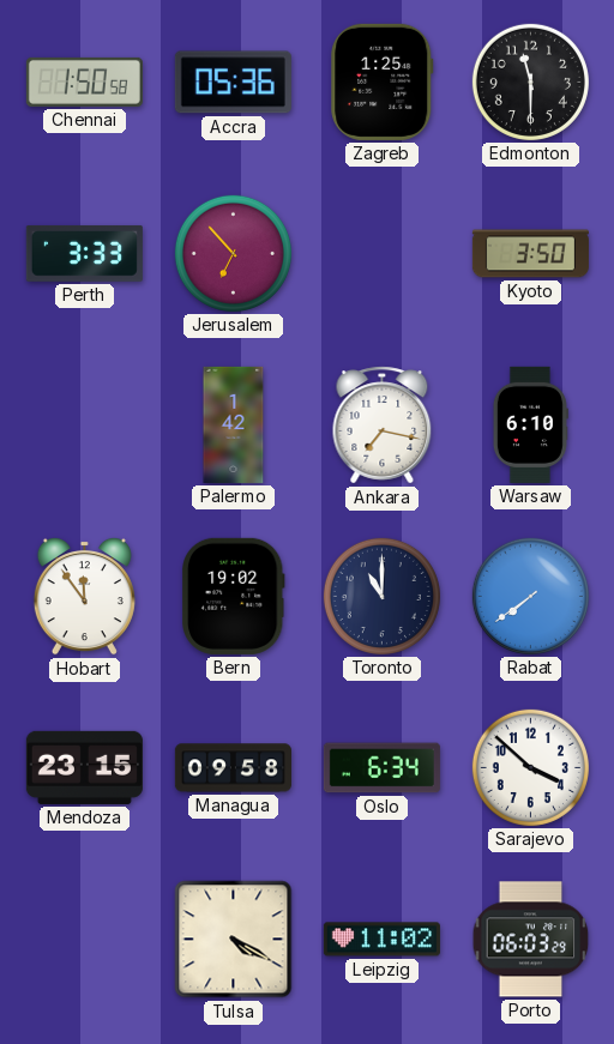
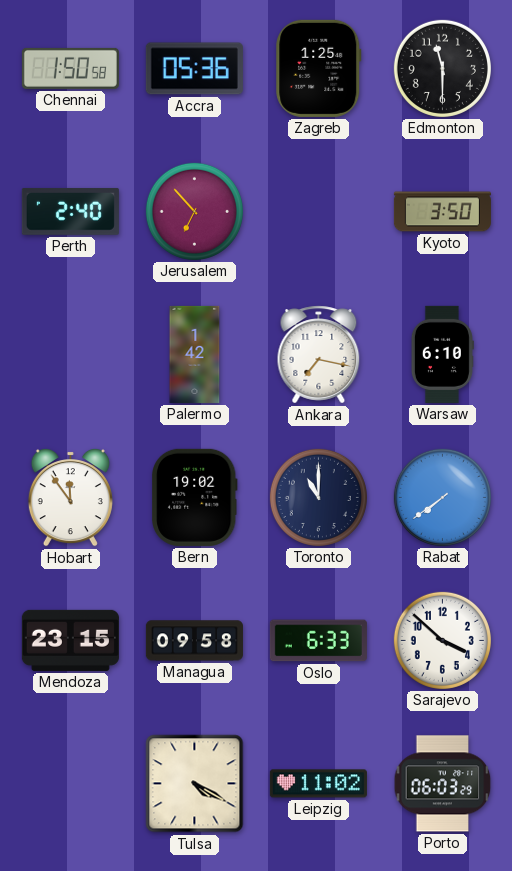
Perth: 3:33 -> 2:40
Oslo: 6:34 -> 6:33
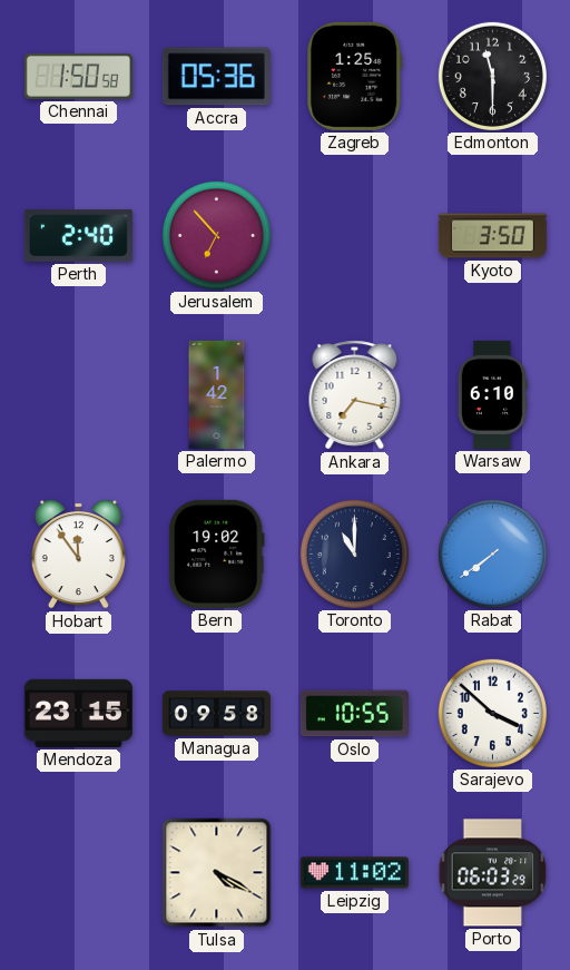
Oslo: 6:33 -> 10:55
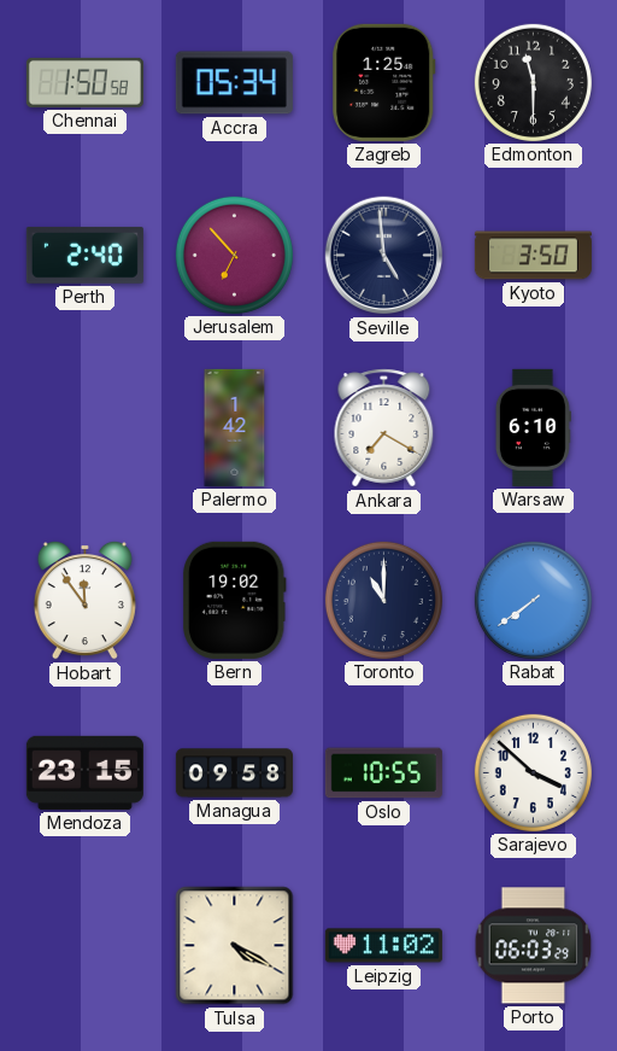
Accra: 05:36 -> 05:34
Seville: none -> 4:59
Ankara: 7:17 -> 7:20
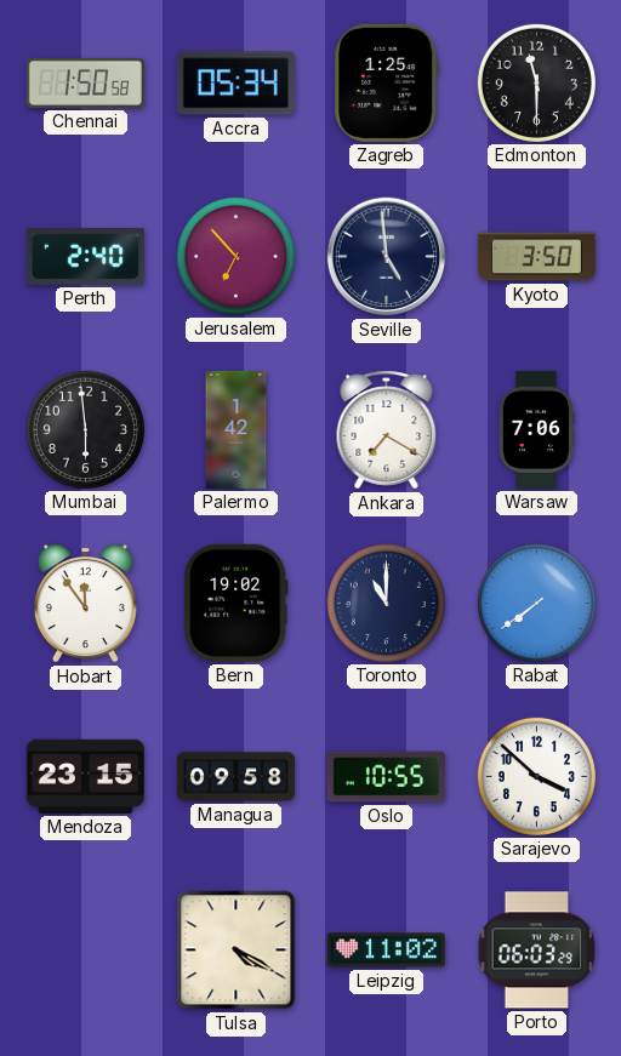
Mumbai: none -> 5:59
Warsaw: 6:10 -> 7:06
